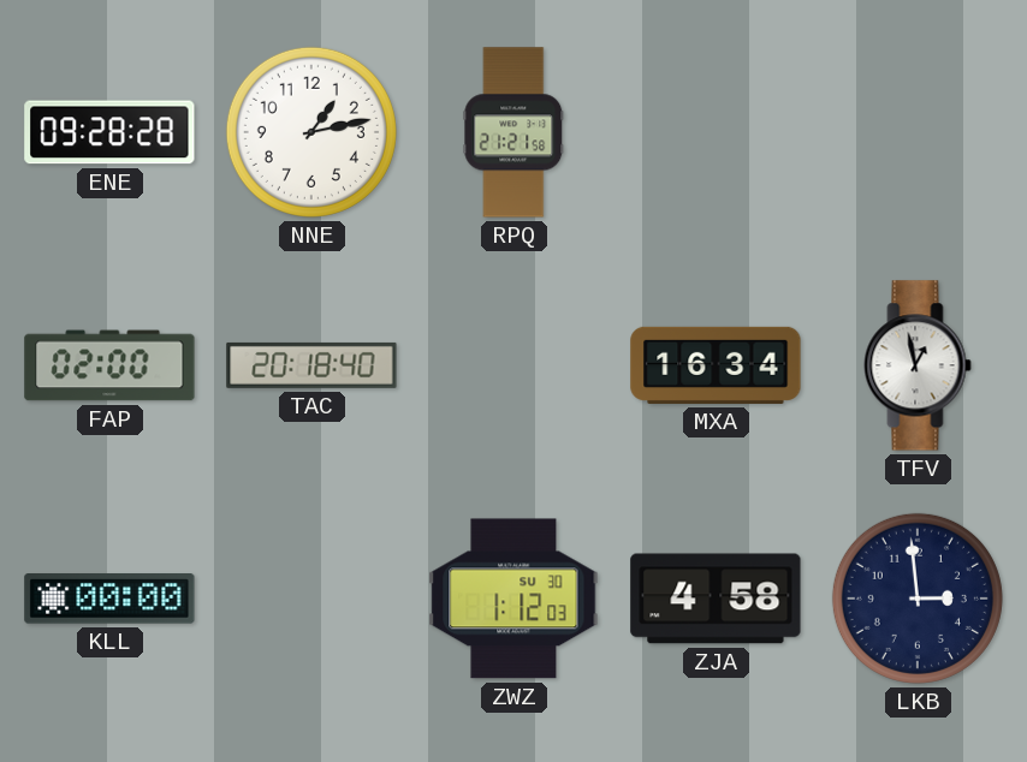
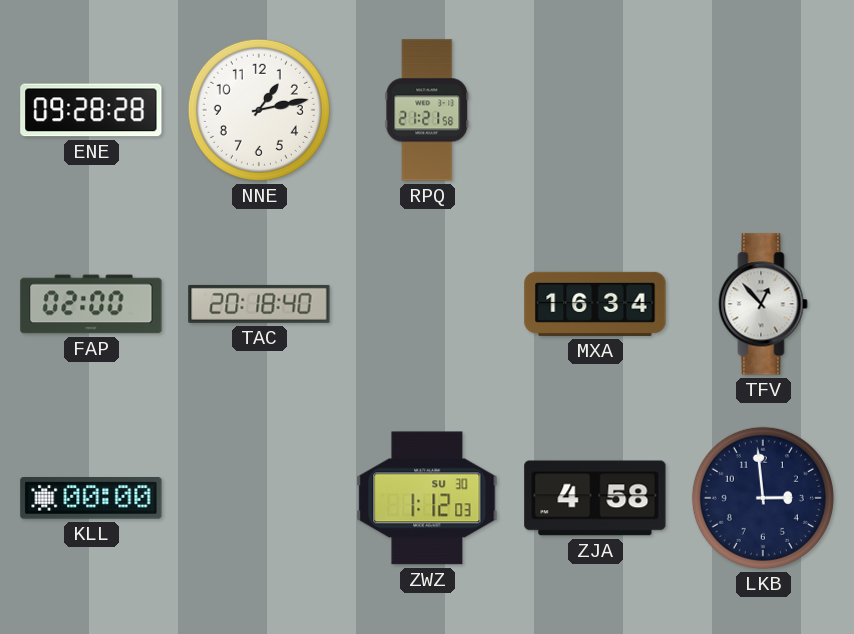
TFV: 12:58 -> 12:53
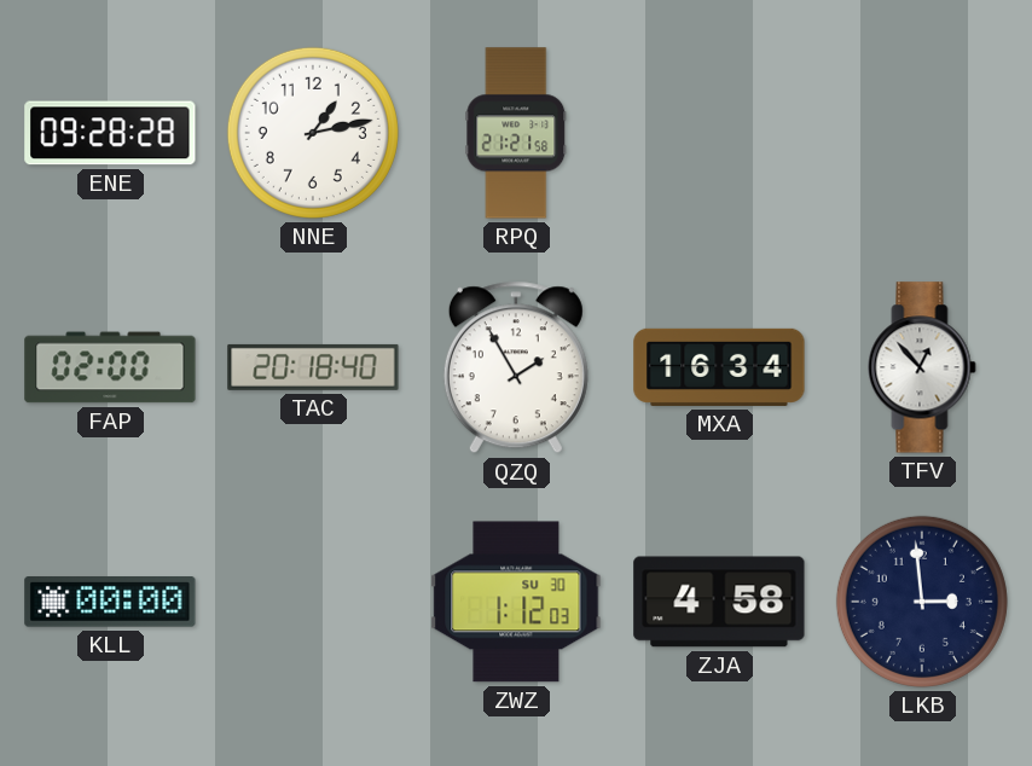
QZQ: none -> 1:55
